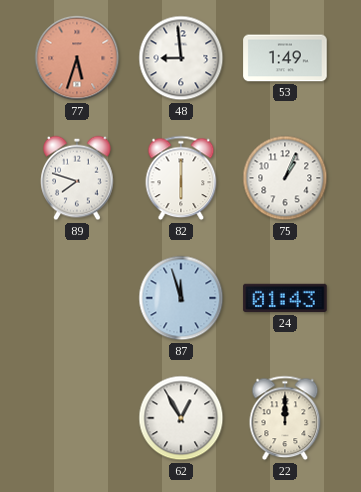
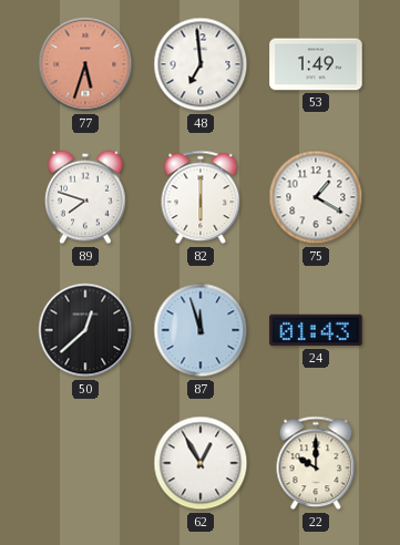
48: 8:59 -> 6:59
75: 1:04 -> 1:20
50: none -> 12:38
22: 12:00 -> 10:00
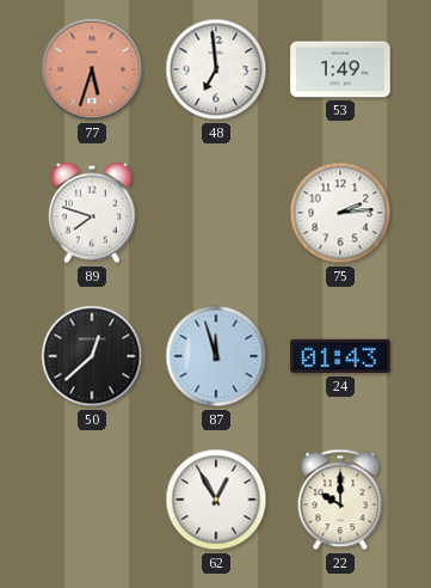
82: 6:00 -> none
75: 1:20 -> 2:14
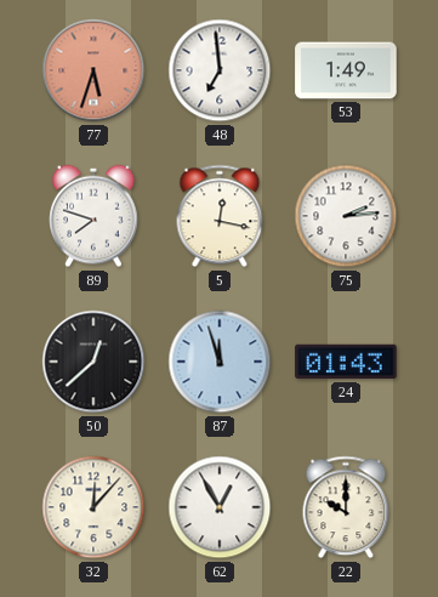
5: none -> 12:17
32: none -> 12:07
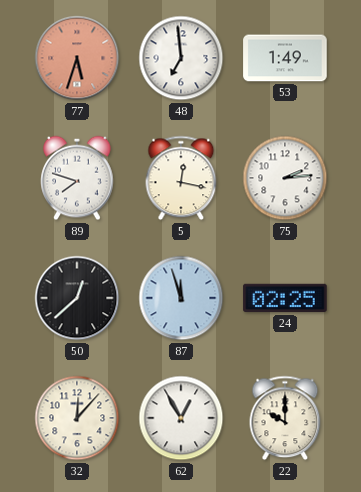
24: 01:43 -> 02:25
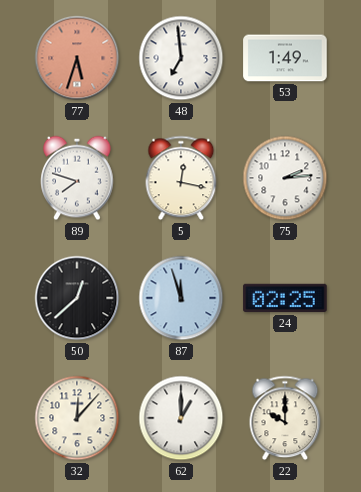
62: 12:55 -> 1:00
